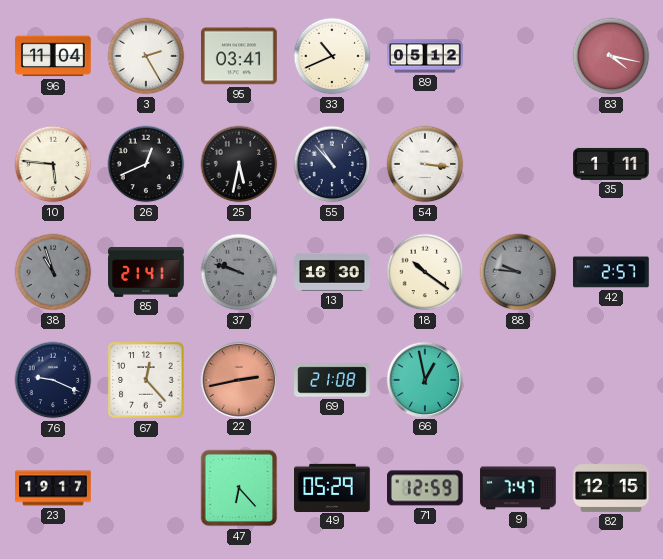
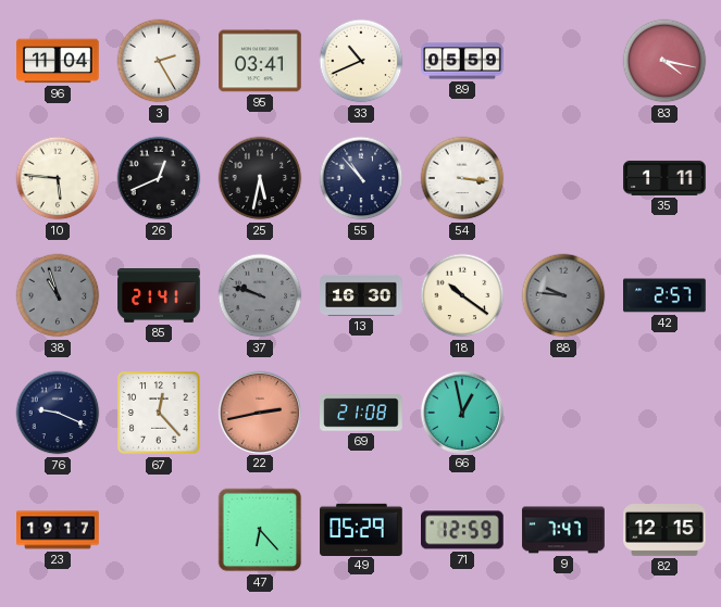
89: 05:12 -> 05:59
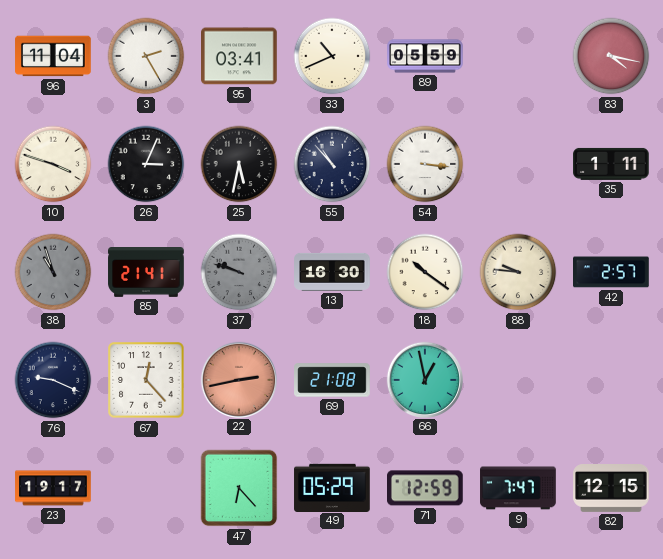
10: 5:46 -> 3:48
26: 12:41 -> 3:04
88 dial: grey -> cream
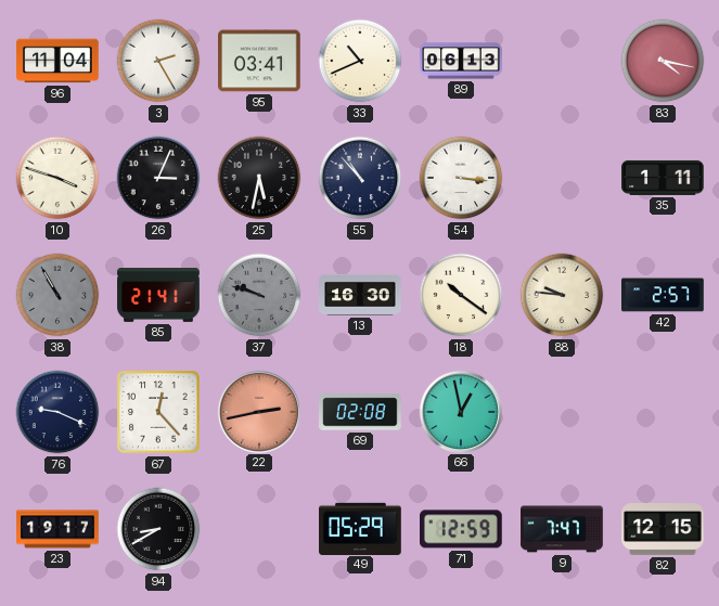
89: 05:59 -> 06:13
38: 10:57 -> 10:55
69: 21:08 -> 02:08
94: none -> 8:40
47: 6:23 -> none
